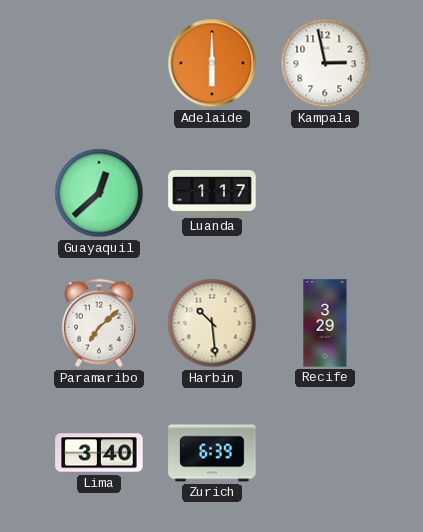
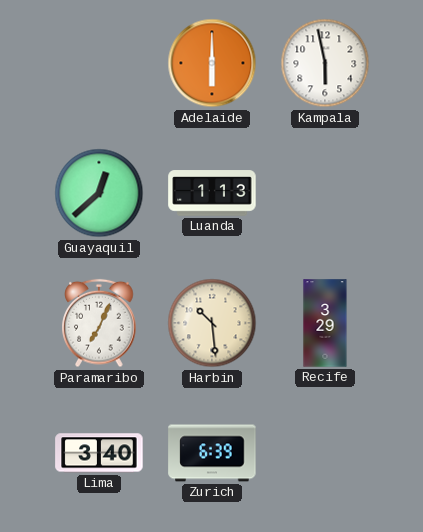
Kampala: 2:58 -> 5:58
Luanda: 1:17 -> 1:13
Paramaribo: 7:08 -> 7:04
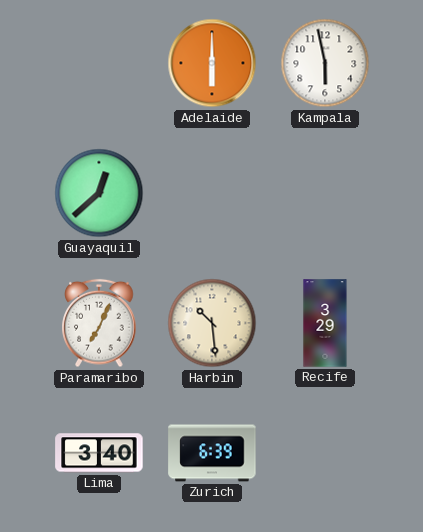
Luanda: 1:13 -> none
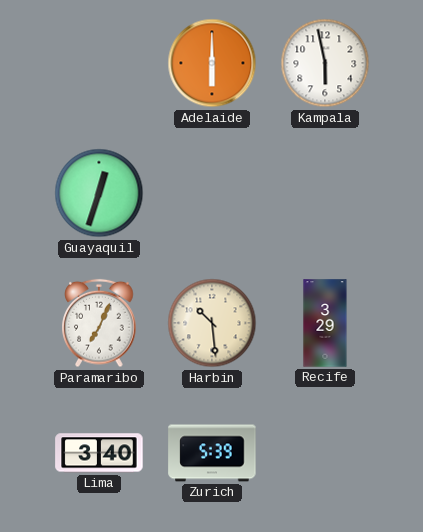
Guayaquil: 12:38 -> 12:33
Zurich: 6:39 -> 5:39
